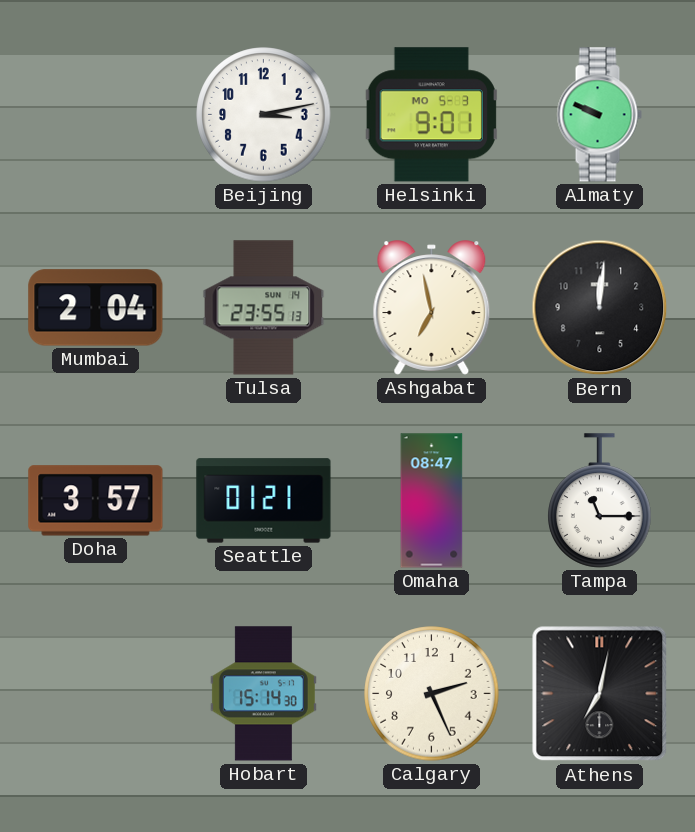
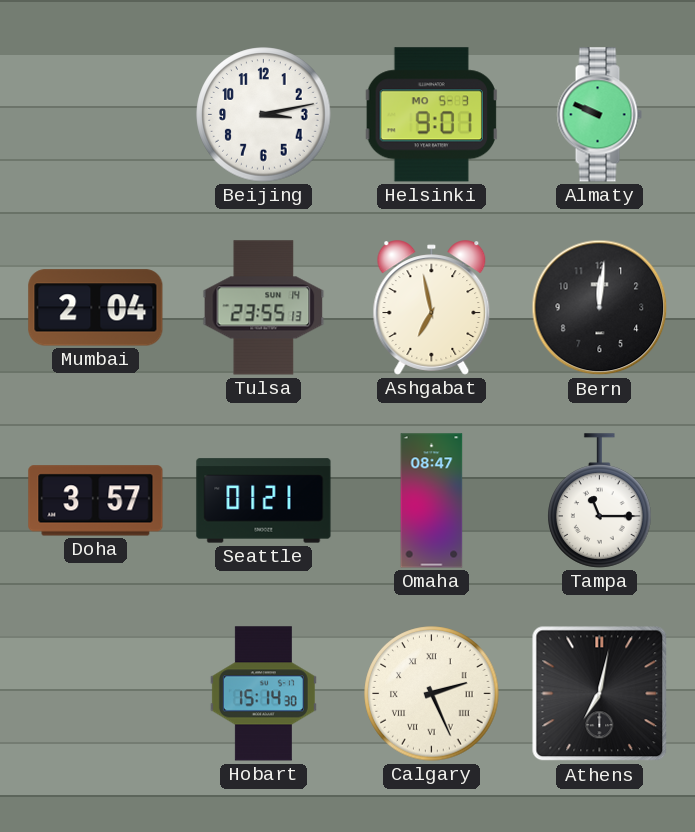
Calgary numerals: Arabic -> Roman
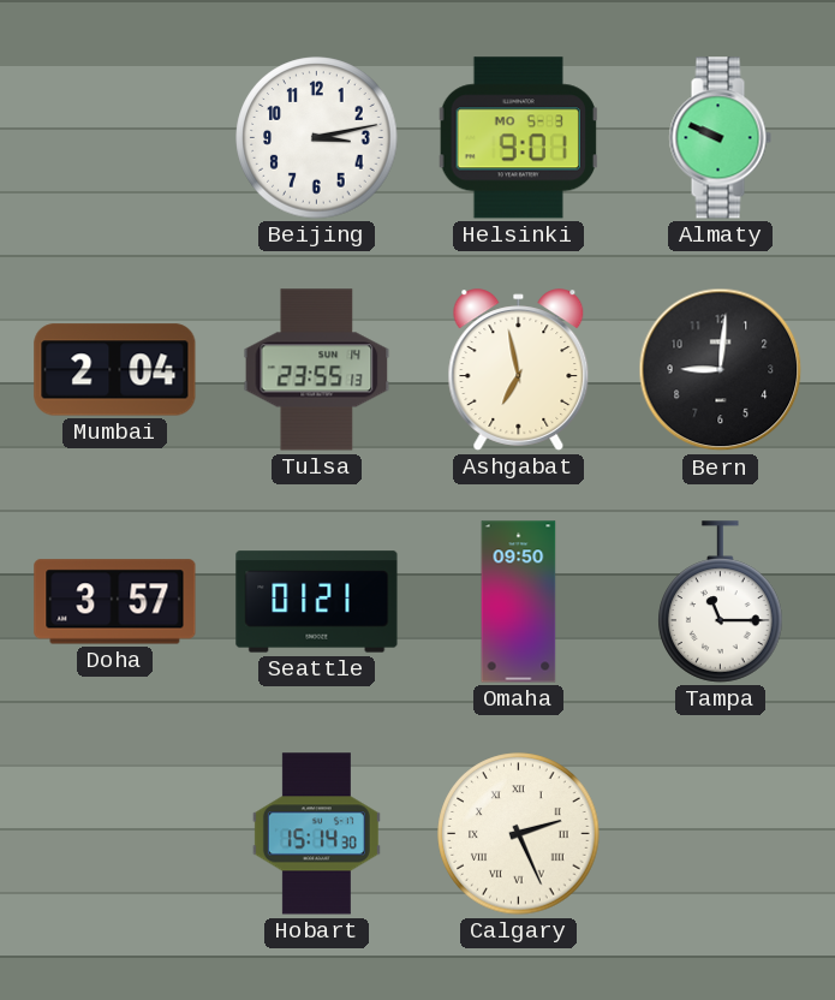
Bern: 12:01 -> 9:01
Omaha: 08:47 -> 09:50
Athens: 7:02 -> none
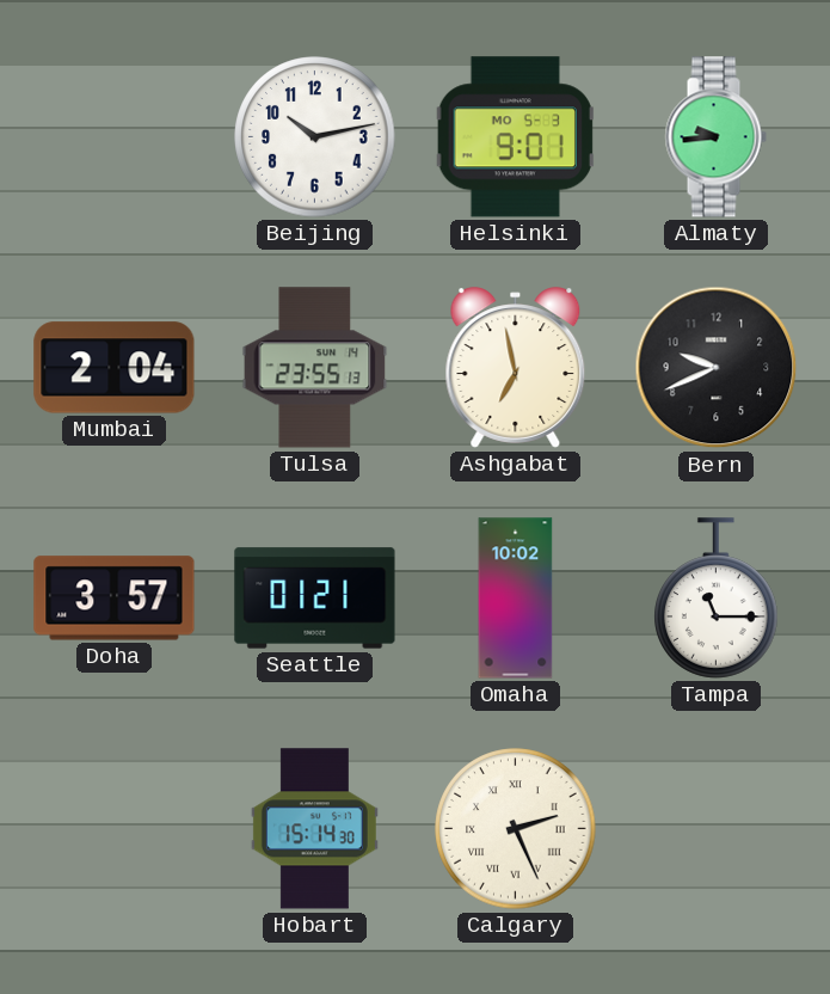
Beijing: 3:13 -> 10:13
Almaty: 9:49 -> 9:44
Bern: 9:01 -> 9:41
Omaha: 09:50 -> 10:02
